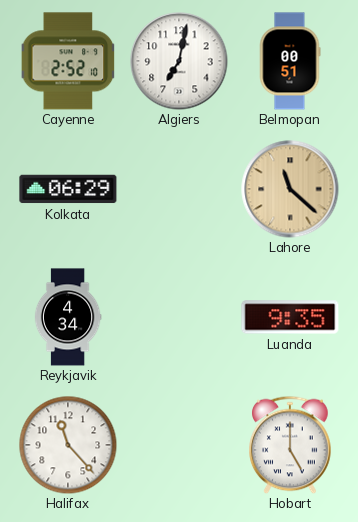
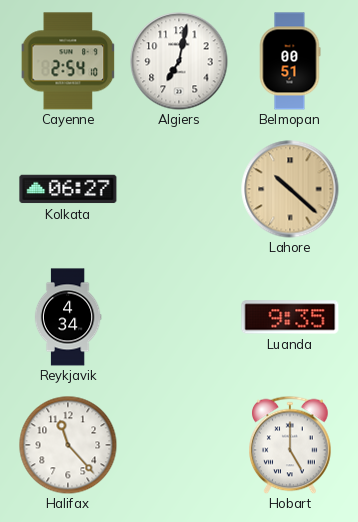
Cayenne: 2:52 -> 2:54
Kolkata: 06:29 -> 06:27
Lahore: 11:22 -> 10:22
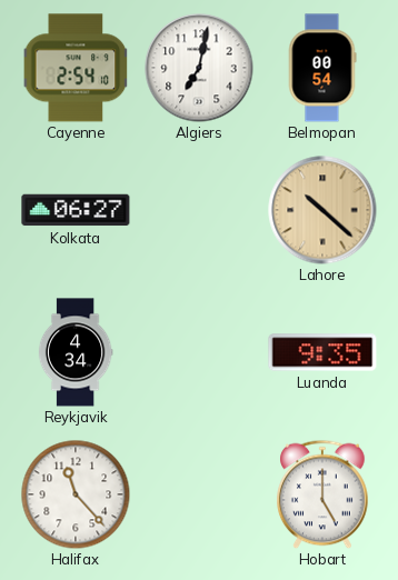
Belmopan: 00:51 -> 00:54
